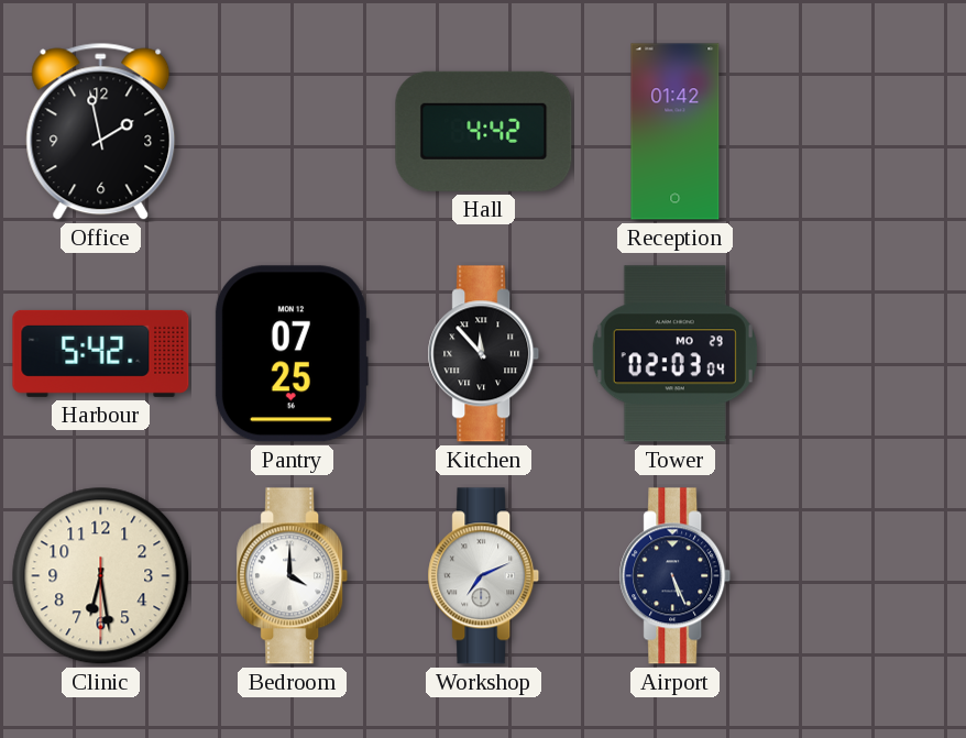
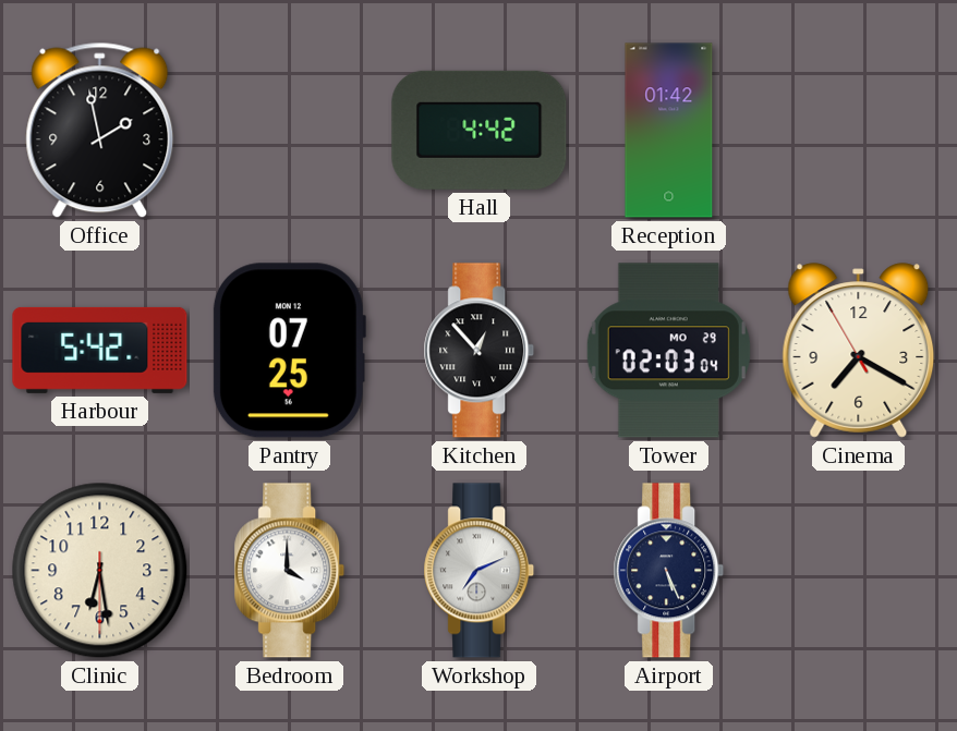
Kitchen: 11:53 -> 12:53
Cinema: none -> 7:19
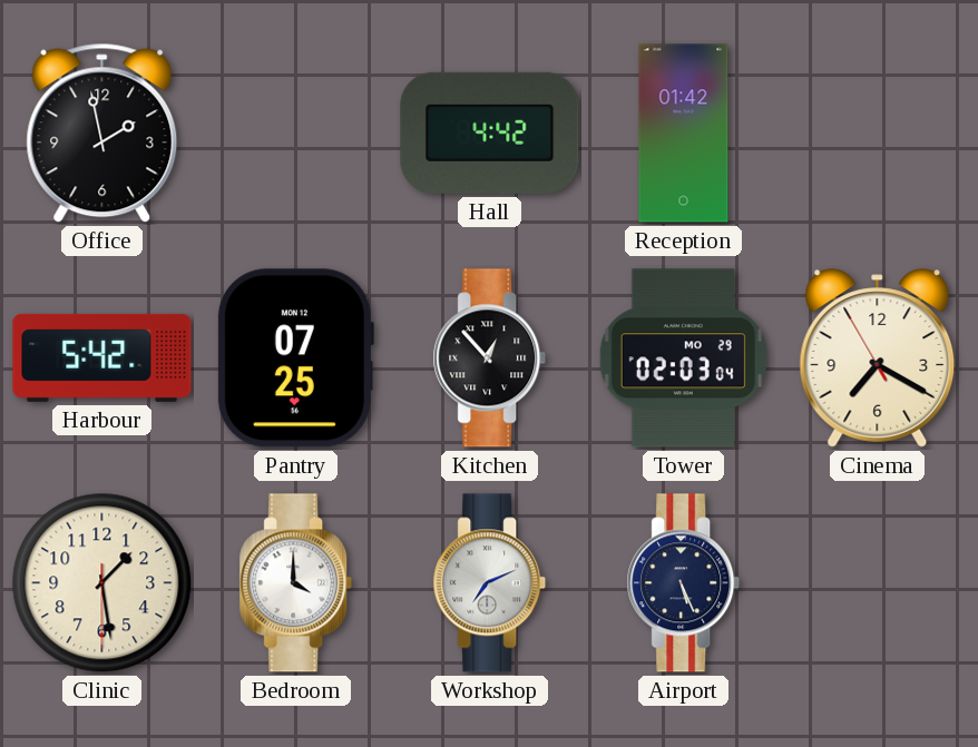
Clinic: 6:28 -> 1:28
